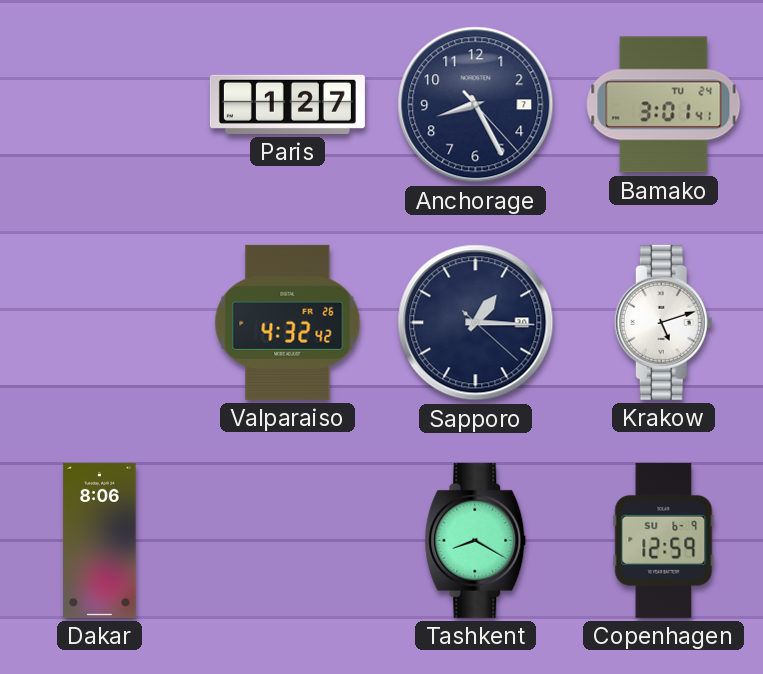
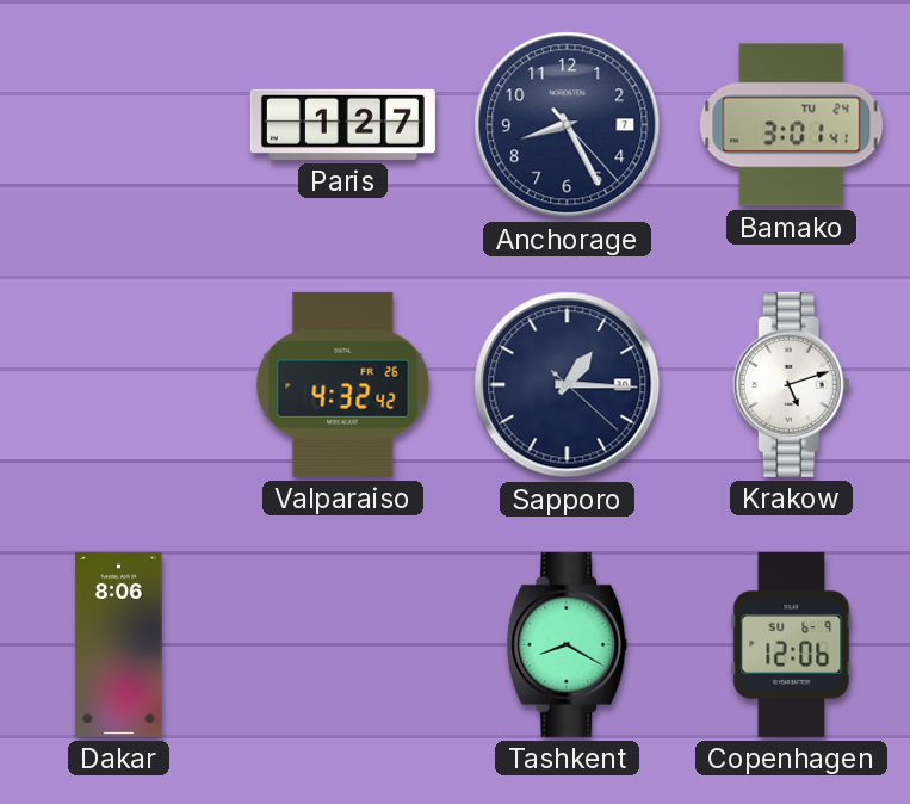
Copenhagen: 12:59 -> 12:06
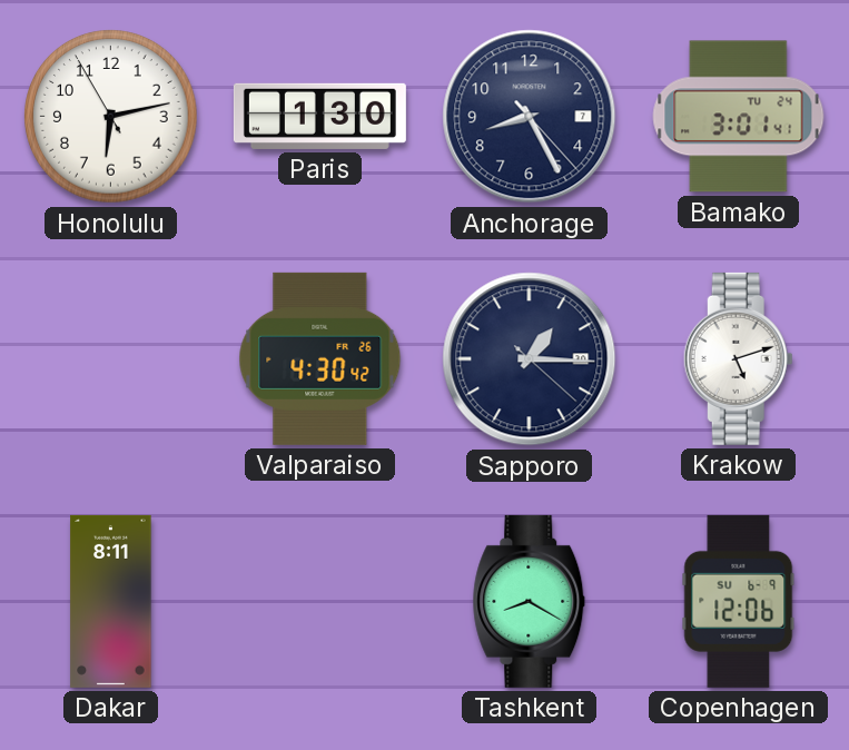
Honolulu: none -> 6:12
Paris: 1:27 -> 1:30
Valparaiso: 4:32 -> 4:30
Dakar: 8:06 -> 8:11
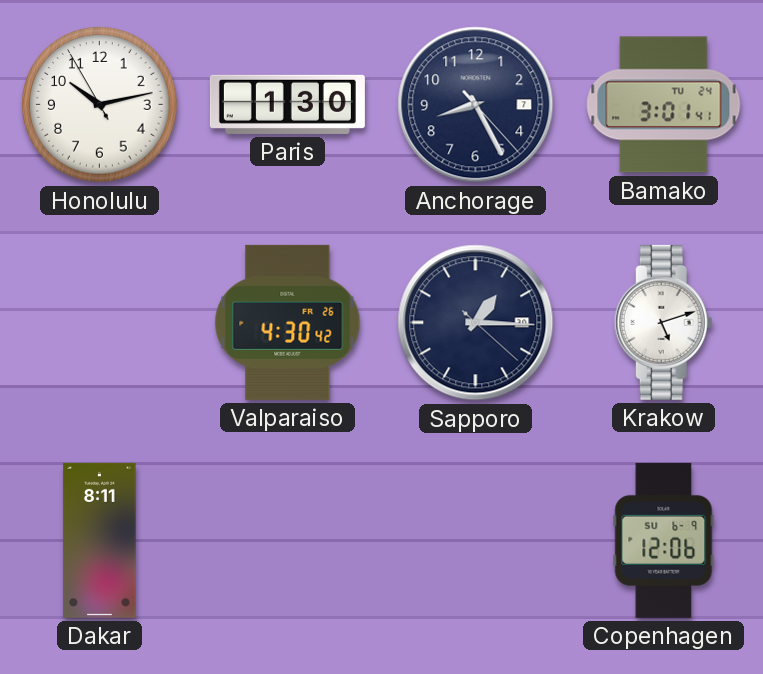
Honolulu: 6:12 -> 10:12
Tashkent: 8:20 -> none
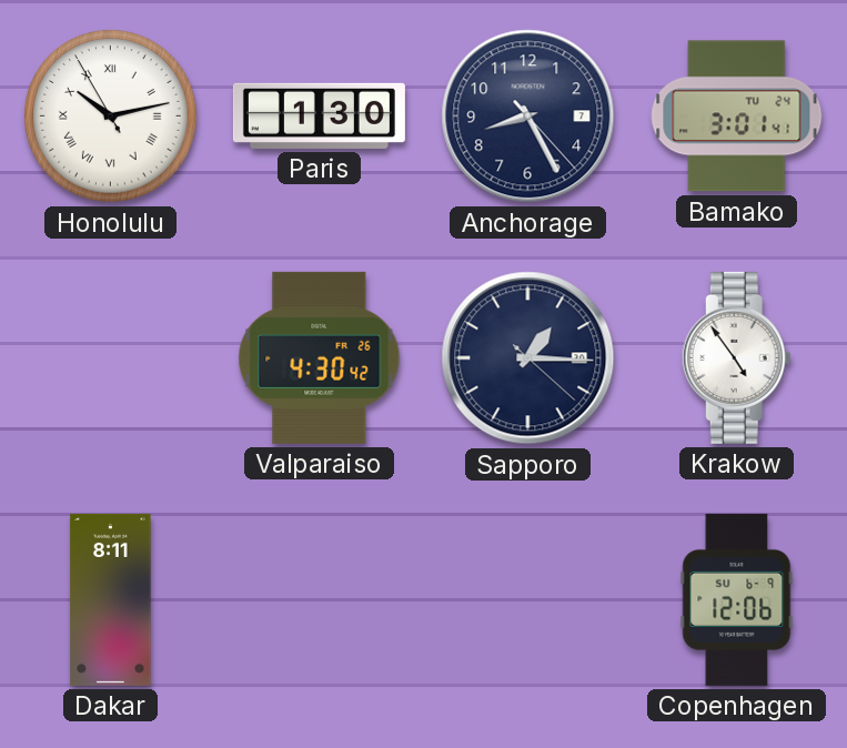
Honolulu numerals: Arabic -> Roman
Krakow: 5:12 -> 4:54
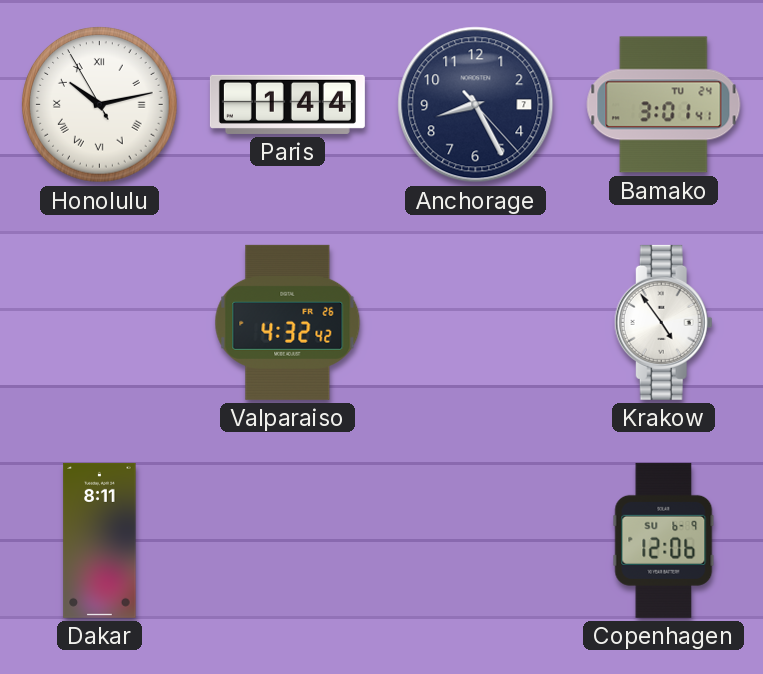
Paris: 1:30 -> 1:44
Valparaiso: 4:30 -> 4:32
Sapporo: 1:15 -> none
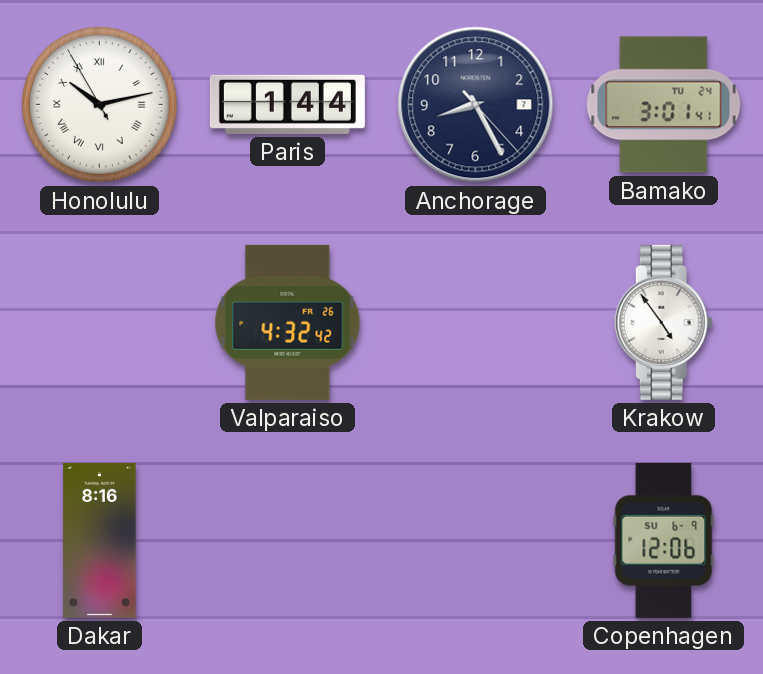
Dakar: 8:11 -> 8:16
